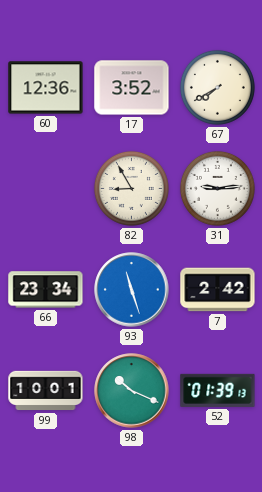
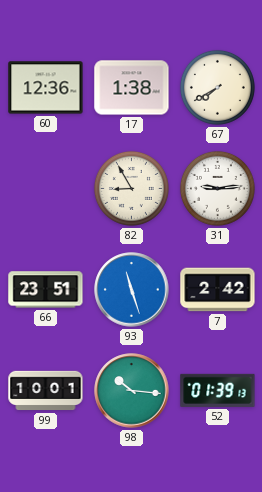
17: 3:52 -> 1:38
66: 23:34 -> 23:51
98: 10:19 -> 10:16
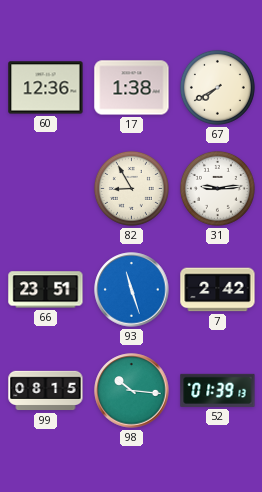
99: 10:01 -> 08:15
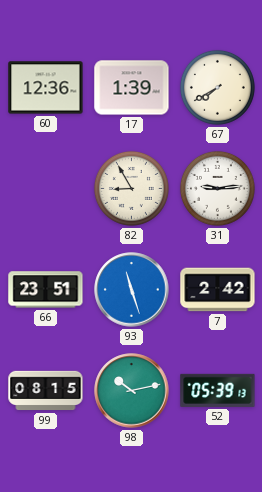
17: 1:38 -> 1:39
98: 10:16 -> 10:13
52: 01:39 -> 05:39
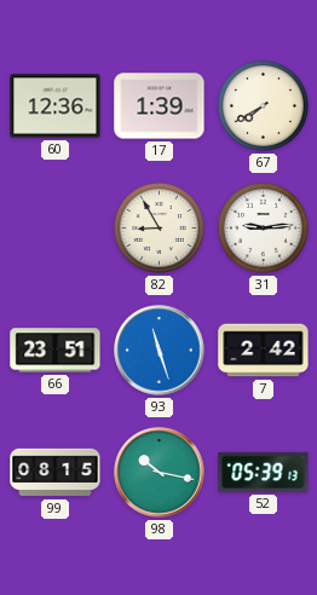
98: 10:13 -> 10:17
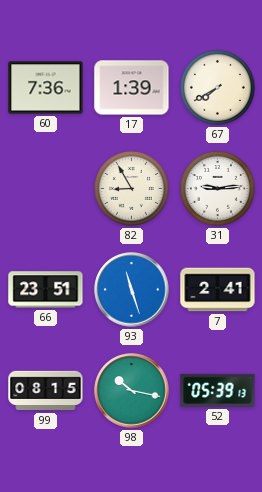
60: 12:36 -> 7:36
7: 2:42 -> 2:41
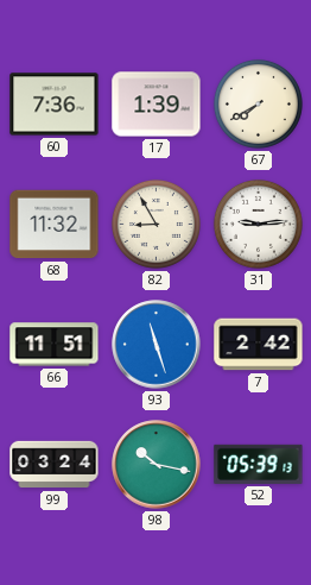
68: none -> 11:32
66: 23:51 -> 11:51
7: 2:41 -> 2:42
99: 08:15 -> 03:24
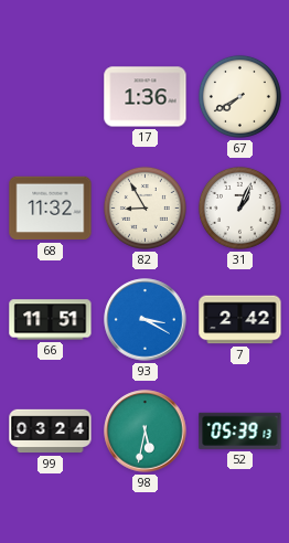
60: 7:36 -> none
17: 1:39 -> 1:36
31: 9:14 -> 1:04
93: 11:27 -> 3:20
98: 10:17 -> 5:32
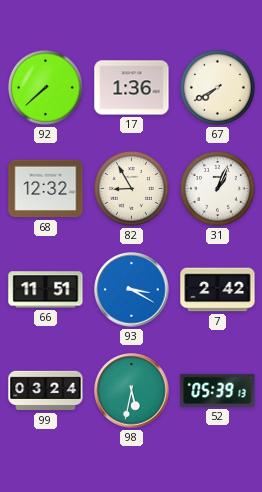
92: none -> 7:38
68: 11:32 -> 12:32
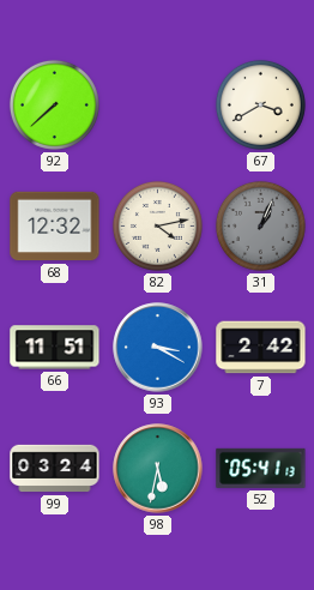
17: 1:36 -> none
67: 7:40 -> 3:40
82: 8:55 -> 4:13
31 dial: white -> grey
52: 05:39 -> 05:41
